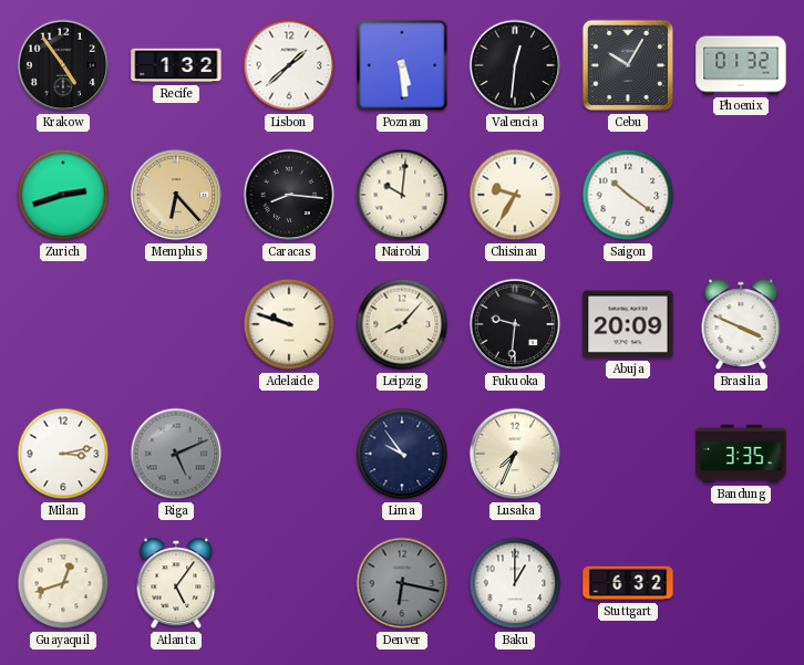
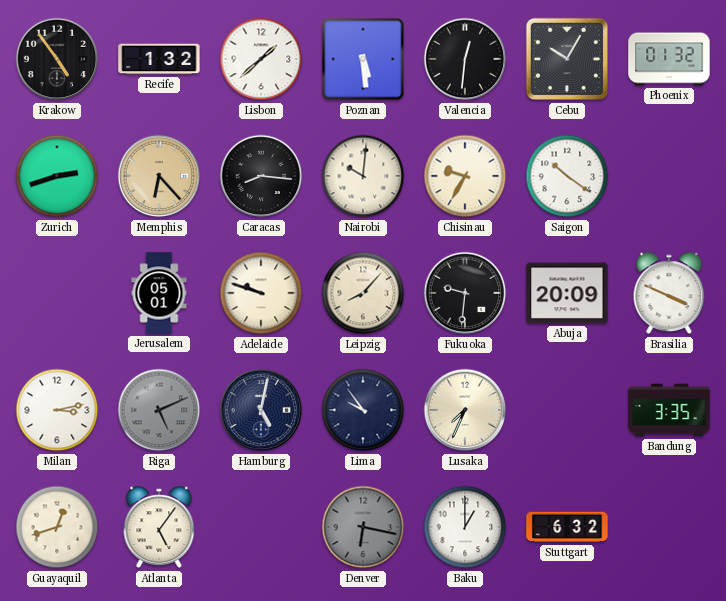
Jerusalem: none -> 05:01
Hamburg: none -> 5:02
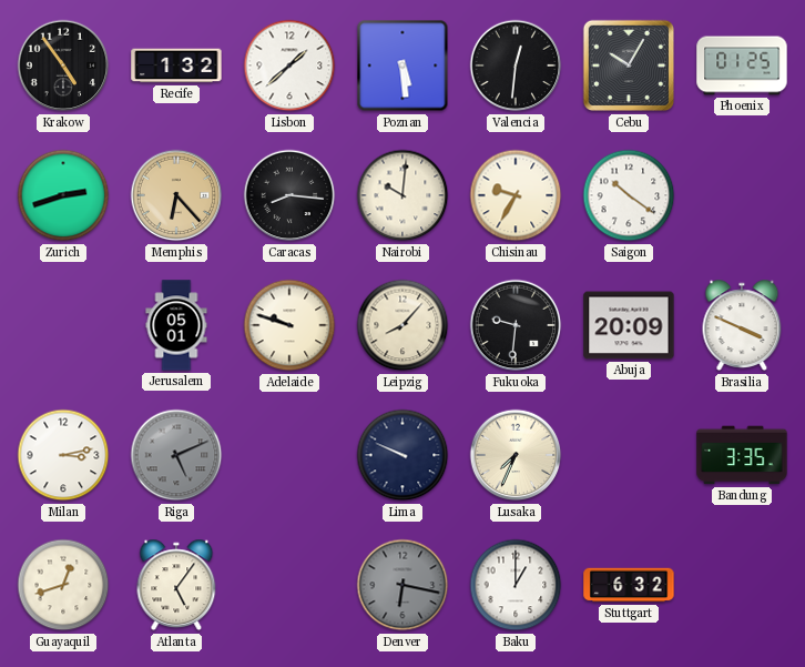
Phoenix: 01:32 -> 01:25
Hamburg: 5:02 -> none
Lima: 9:54 -> 9:49
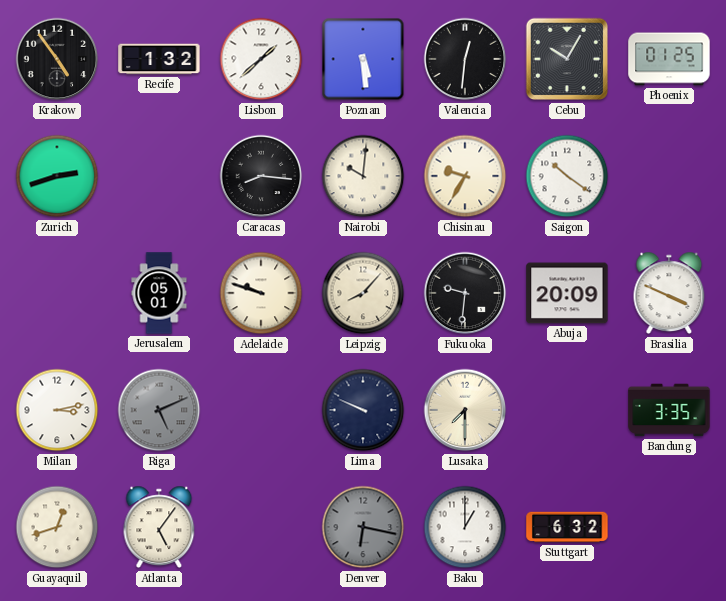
Memphis: 6:23 -> none
Lusaka: 7:34 -> 7:30
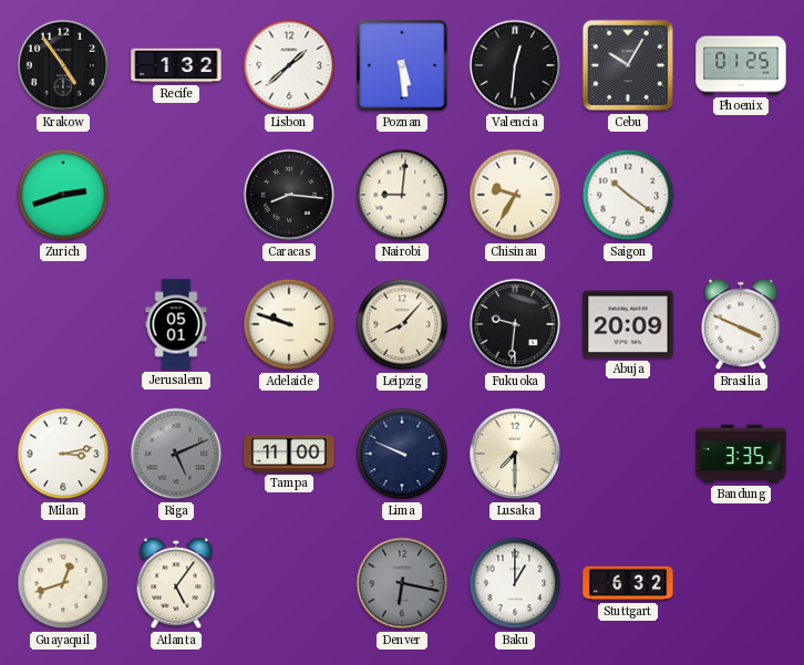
Nairobi: 10:01 -> 9:01
Tampa: none -> 11:00
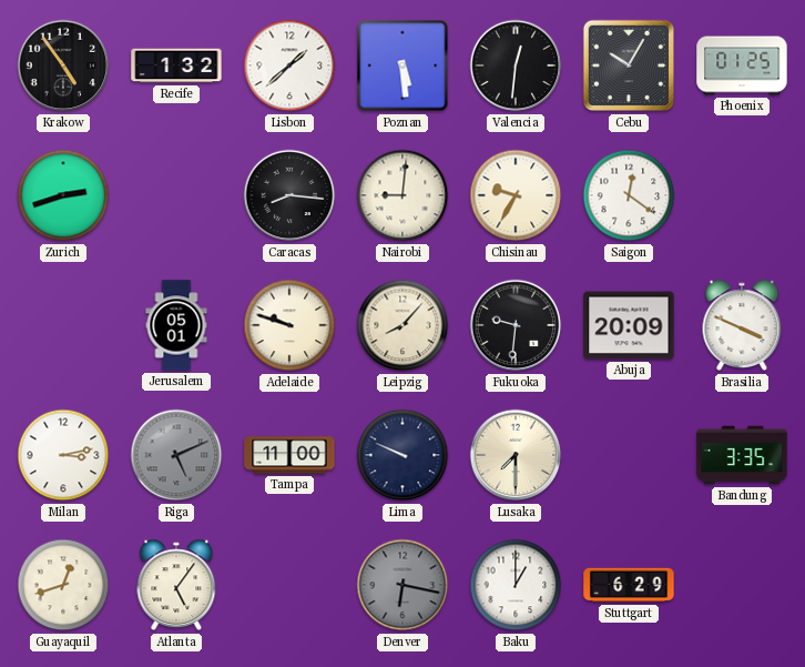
Saigon: 10:21 -> 12:21
Stuttgart: 6:32 -> 6:29
